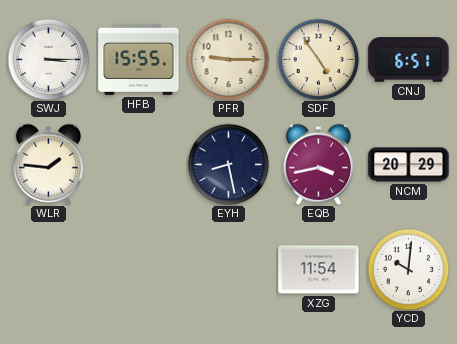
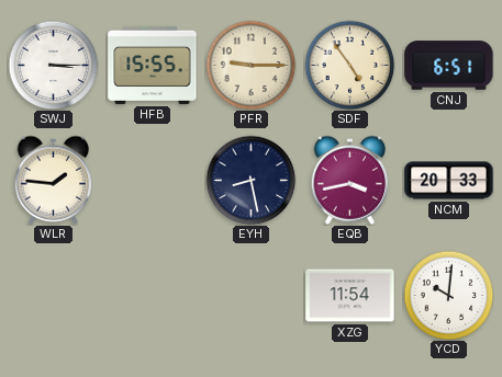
NCM: 20:29 -> 20:33
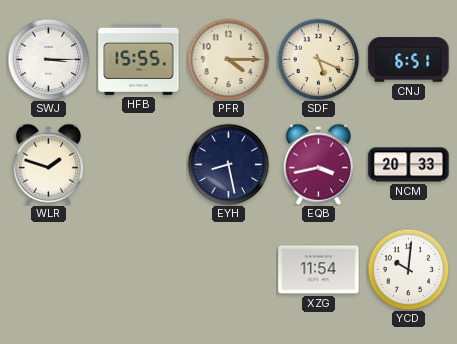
PFR: 9:15 -> 4:15
SDF: 4:54 -> 5:19
WLR: 1:46 -> 1:48
